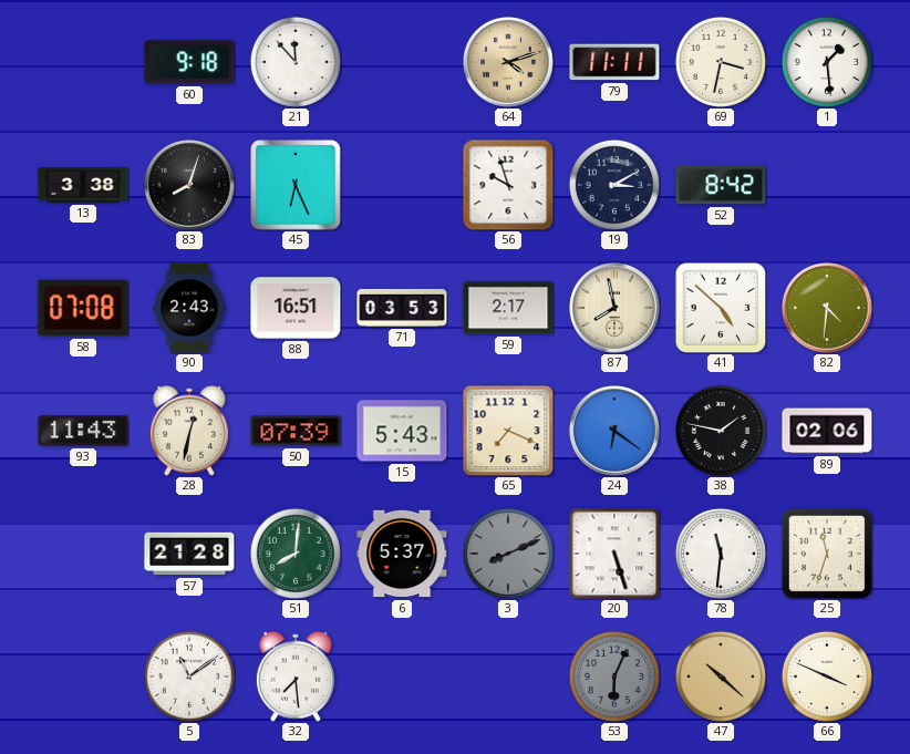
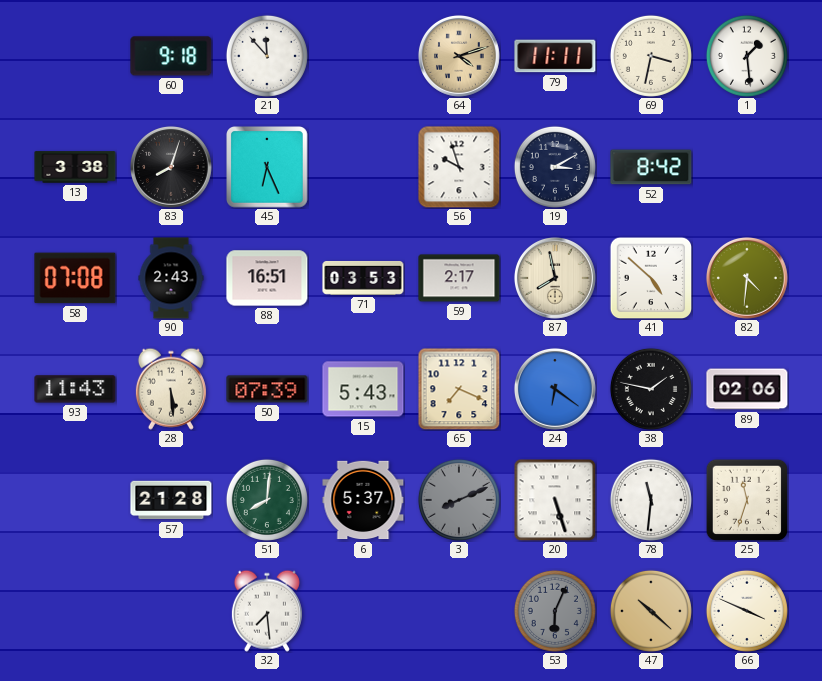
28: 12:32 -> 5:29
5: 11:09 -> none
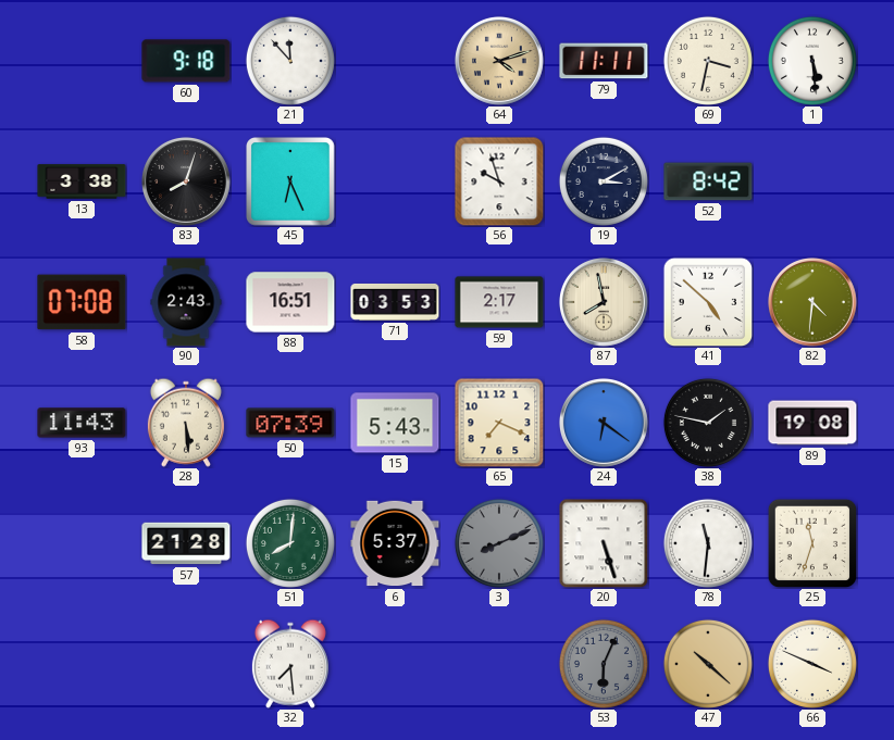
1: 1:29 -> 5:29
89: 02:06 -> 19:08
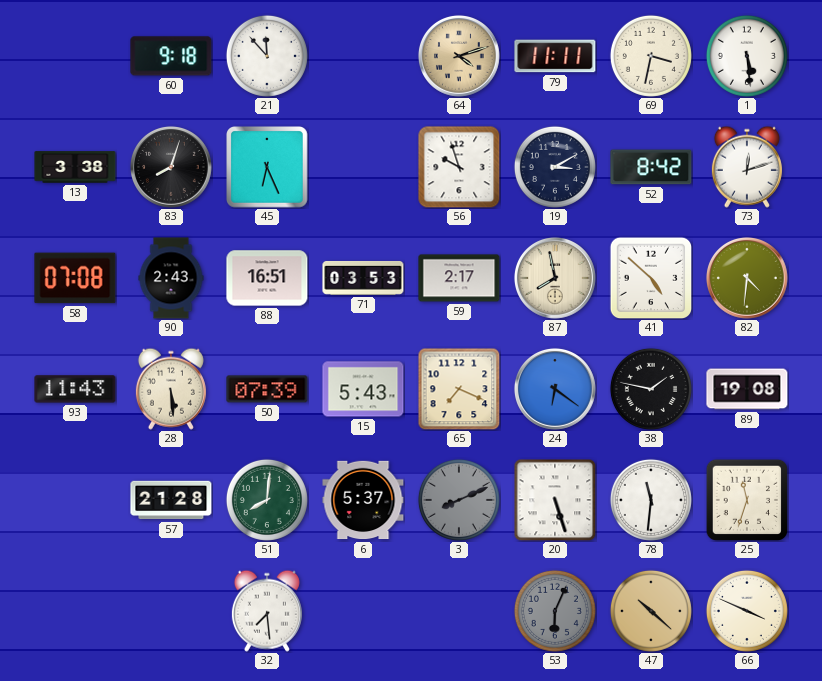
73: none -> 12:12
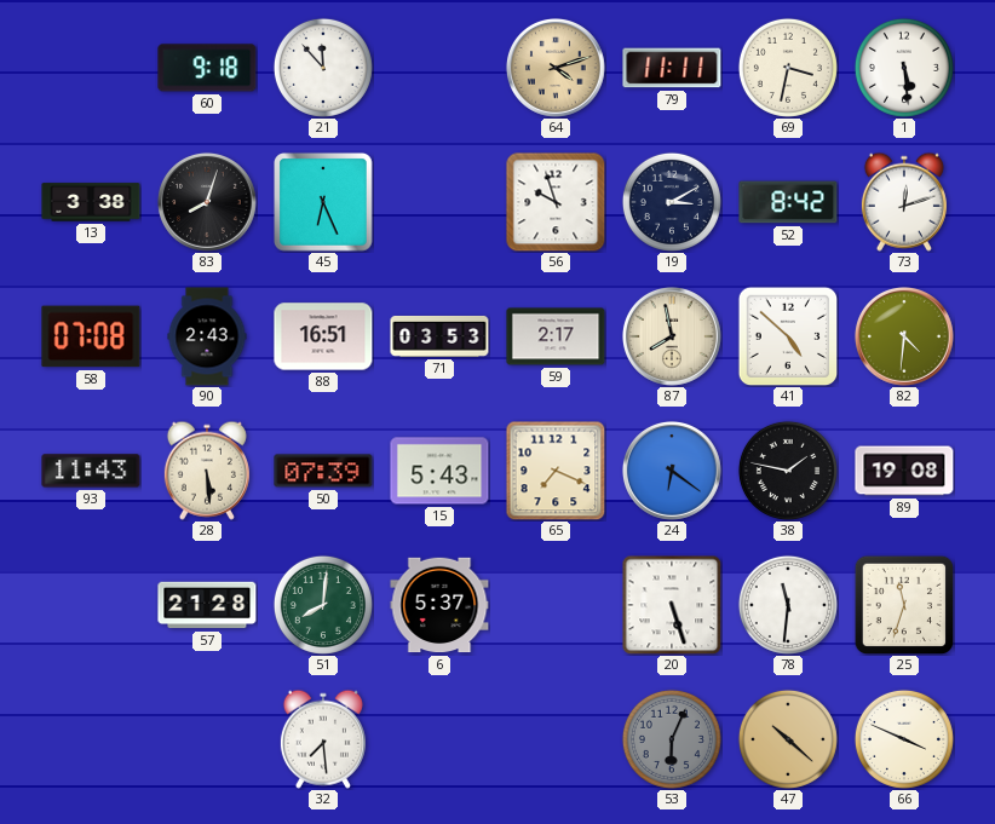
3: 8:11 -> none
